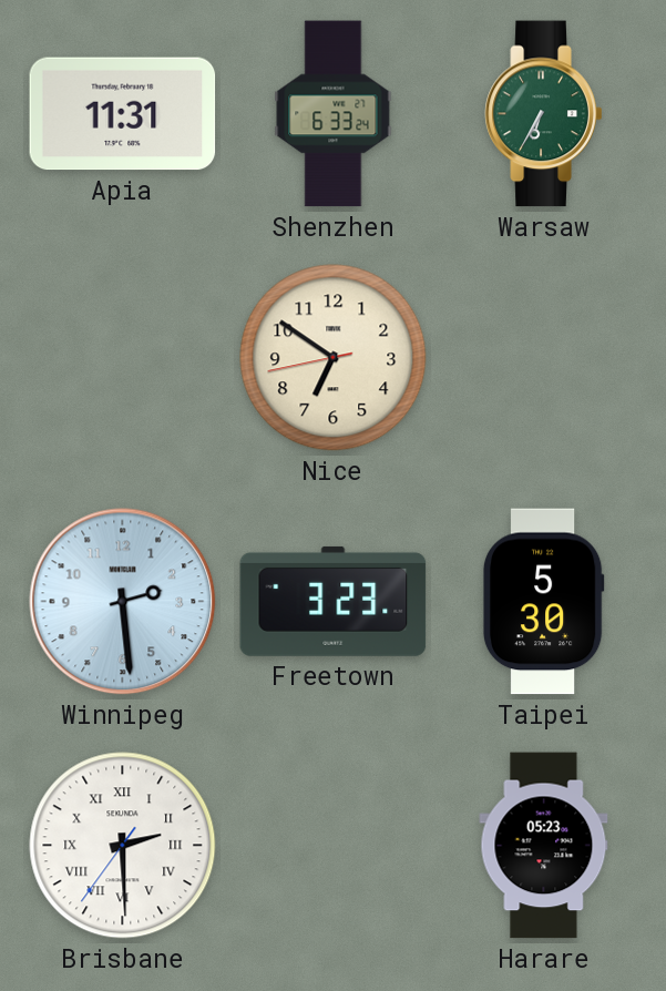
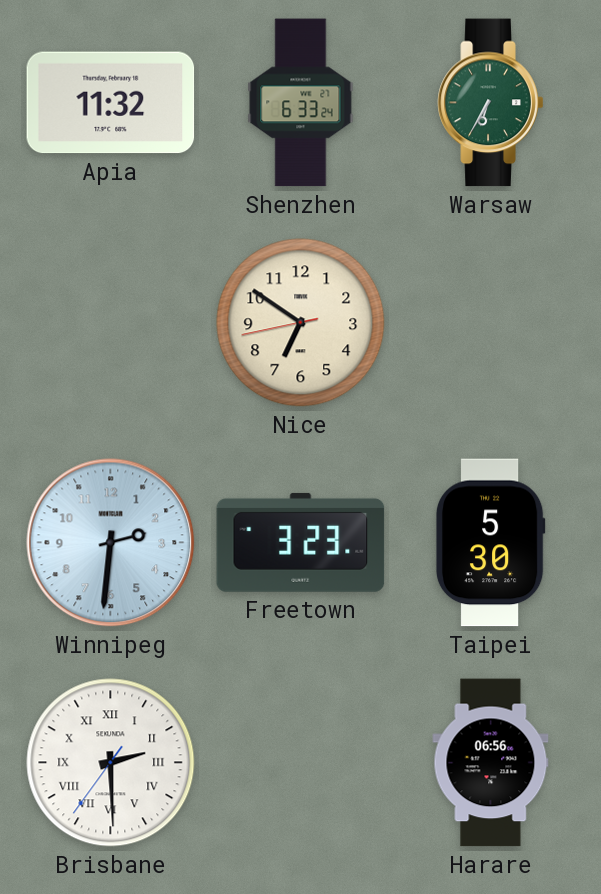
Apia: 11:31 -> 11:32
Winnipeg: 2:29 -> 2:31
Harare: 05:23 -> 06:56
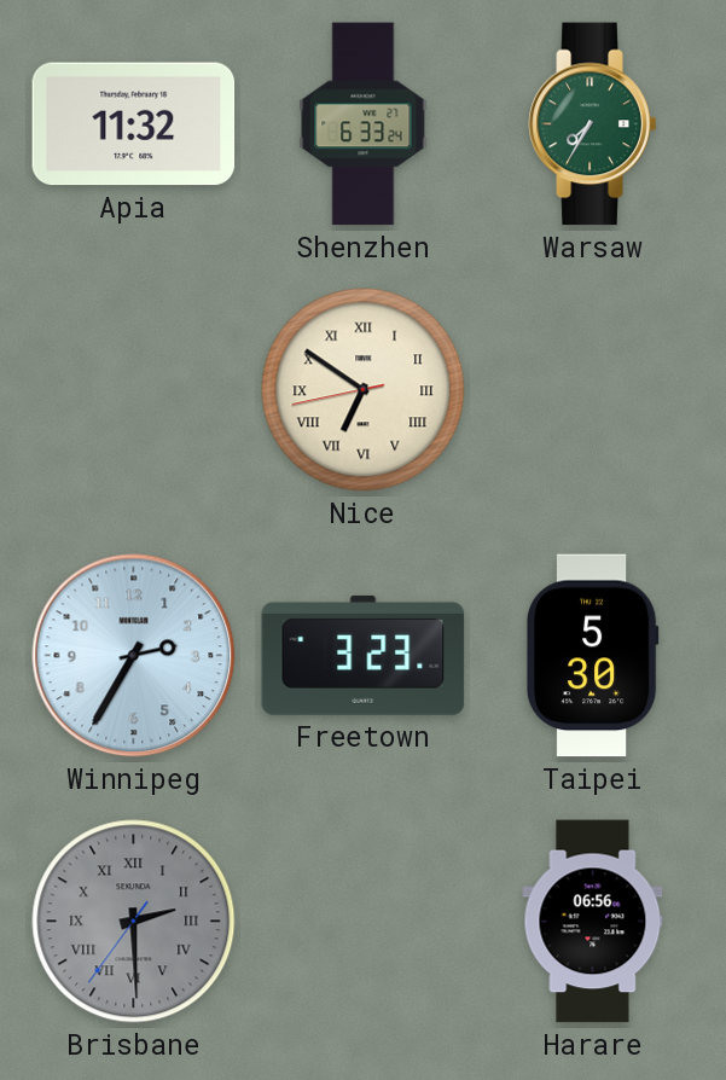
Warsaw: 6:35 -> 7:35
Nice numerals: Arabic -> Roman
Winnipeg: 2:31 -> 2:35
Brisbane dial: white -> grey
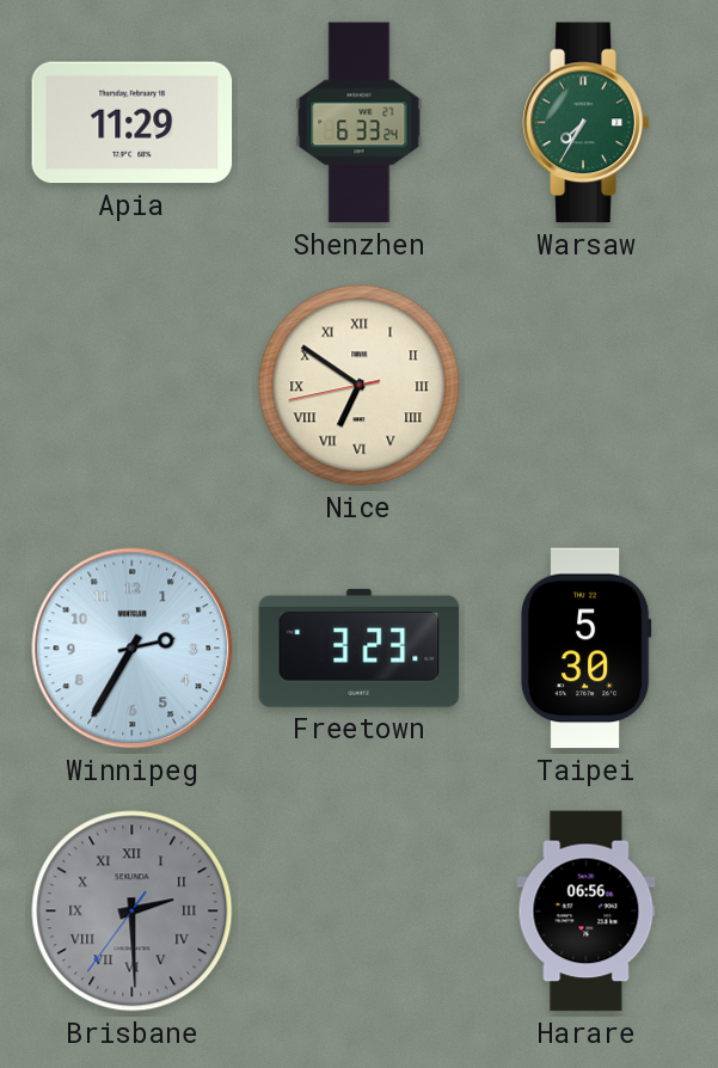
Apia: 11:32 -> 11:29
